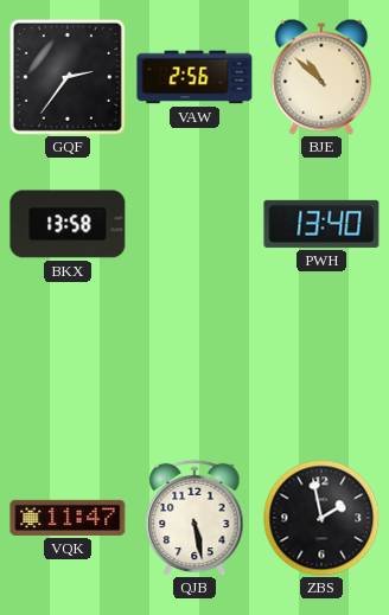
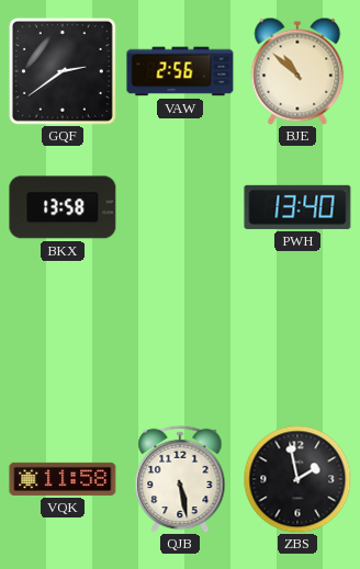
GQF: 2:36 -> 2:39
VQK: 11:47 -> 11:58
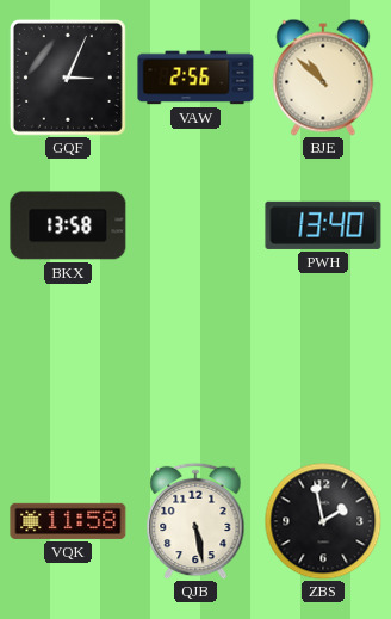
GQF: 2:39 -> 3:04
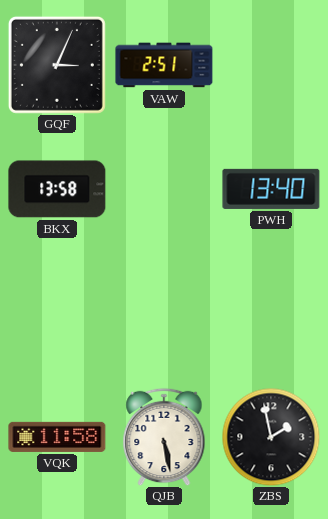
VAW: 2:56 -> 2:51
BJE: 10:52 -> none
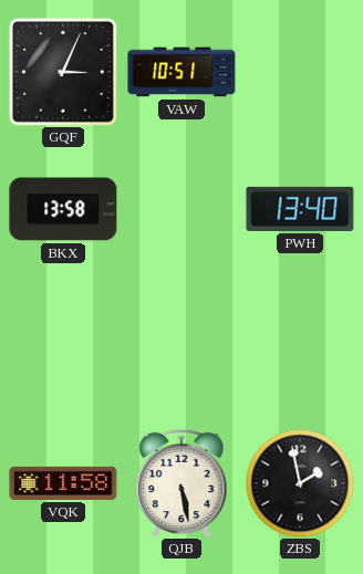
VAW: 2:51 -> 10:51
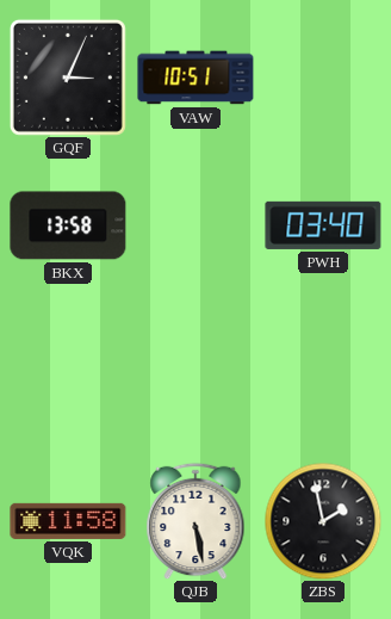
PWH: 13:40 -> 03:40
